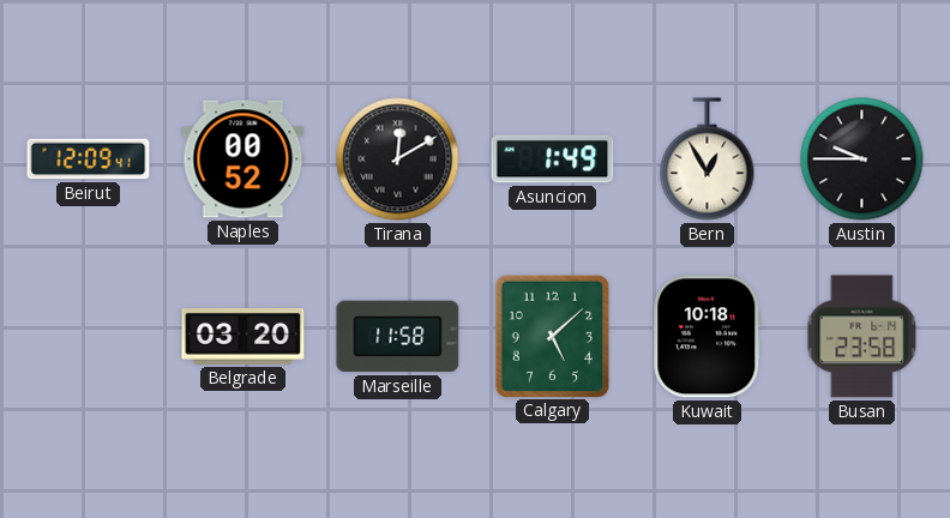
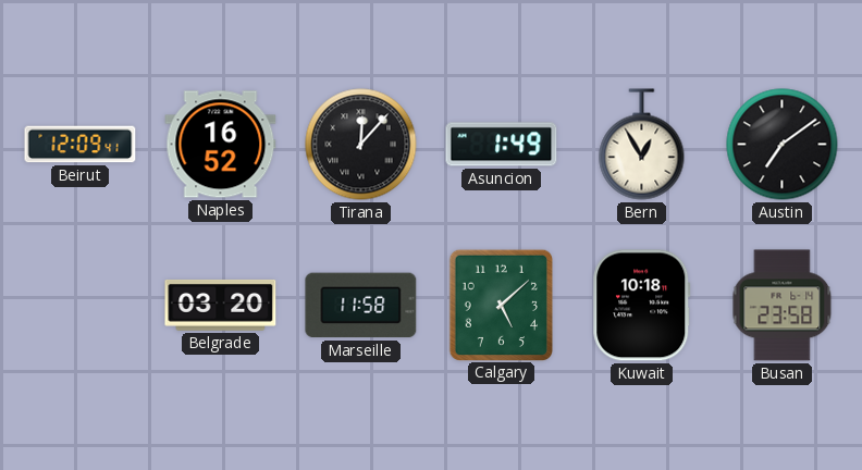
Naples: 00:52 -> 16:52
Tirana: 12:10 -> 12:07
Austin: 9:45 -> 7:09
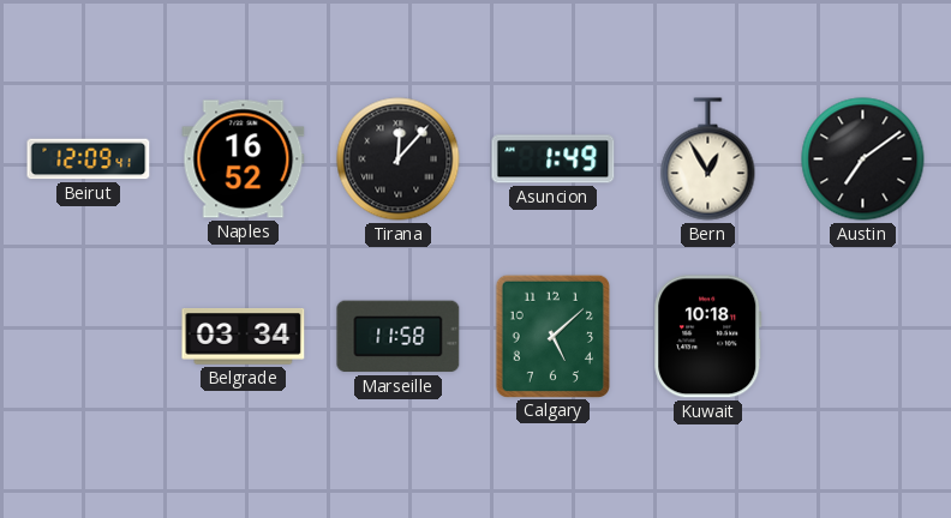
Belgrade: 03:20 -> 03:34
Busan: 23:58 -> none
